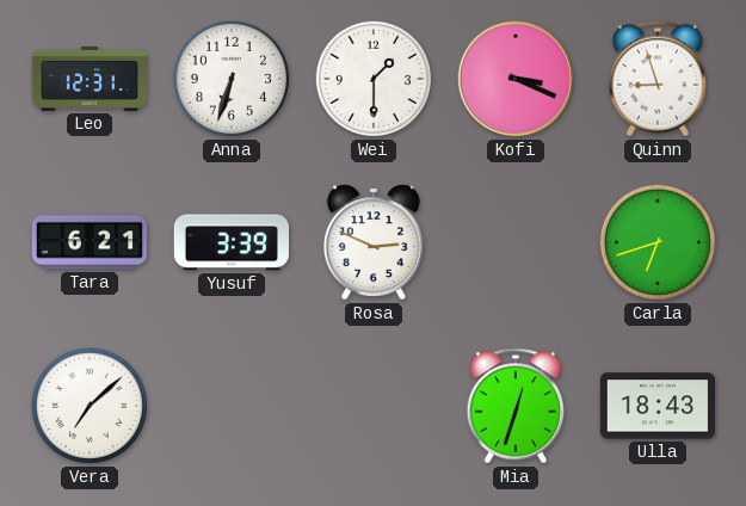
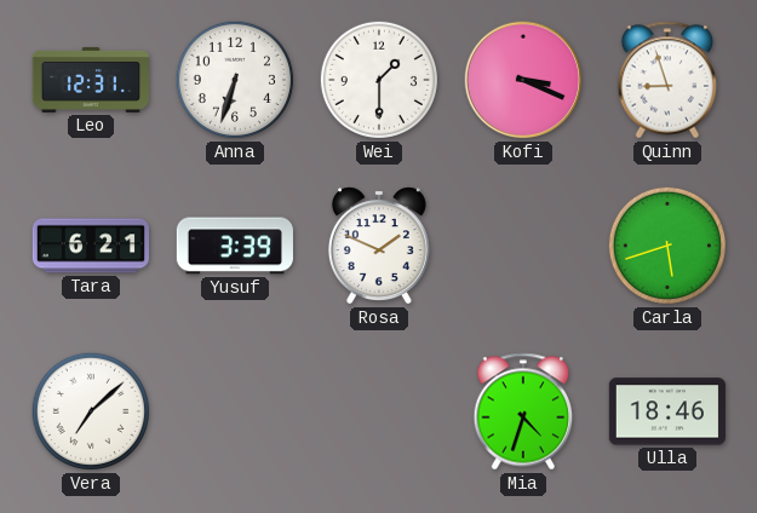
Rosa: 2:49 -> 1:49
Carla: 6:42 -> 5:42
Mia: 12:33 -> 4:33
Ulla: 18:43 -> 18:46
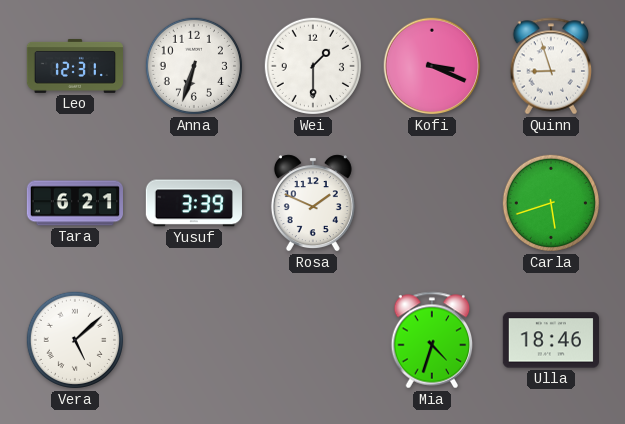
Vera: 7:08 -> 5:08
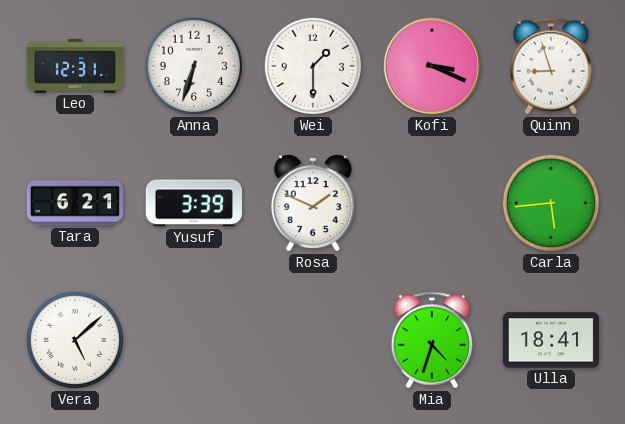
Carla: 5:42 -> 5:44
Ulla: 18:46 -> 18:41
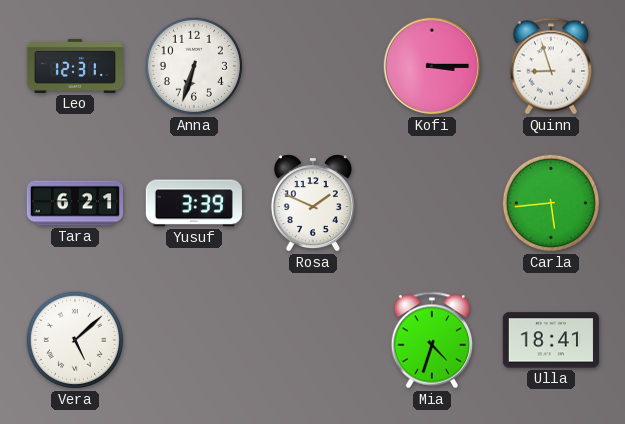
Wei: 1:30 -> none
Kofi: 3:19 -> 3:15
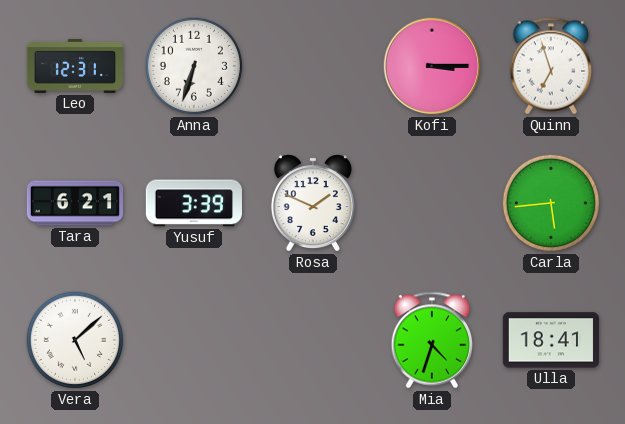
Quinn: 8:57 -> 6:57
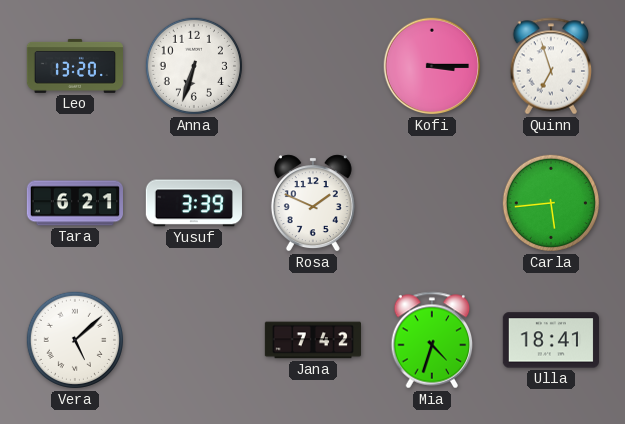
Leo: 12:31 -> 13:20
Jana: none -> 7:42
